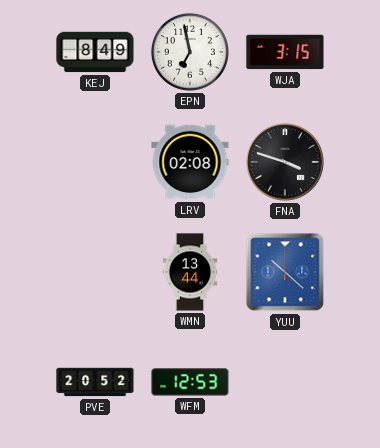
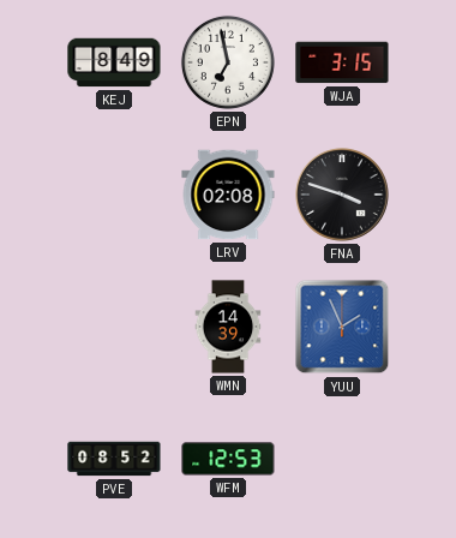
WMN: 13:44 -> 14:39
YUU: 10:22 -> 1:56
PVE: 20:52 -> 08:52
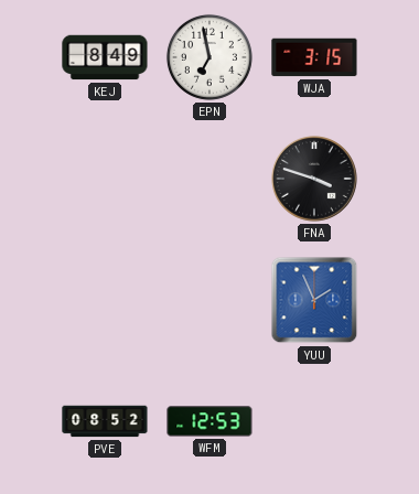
LRV: 02:08 -> none
WMN: 14:39 -> none
